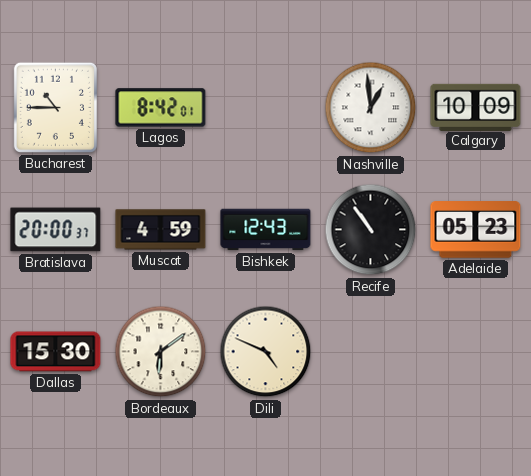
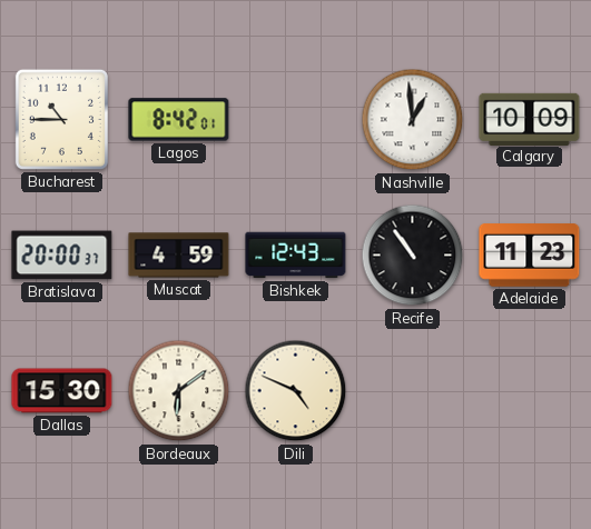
Adelaide: 05:23 -> 11:23
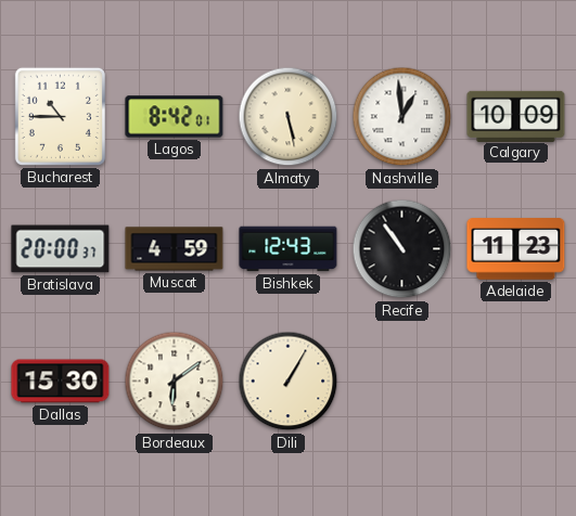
Almaty: none -> 5:28
Dili: 4:49 -> 1:05
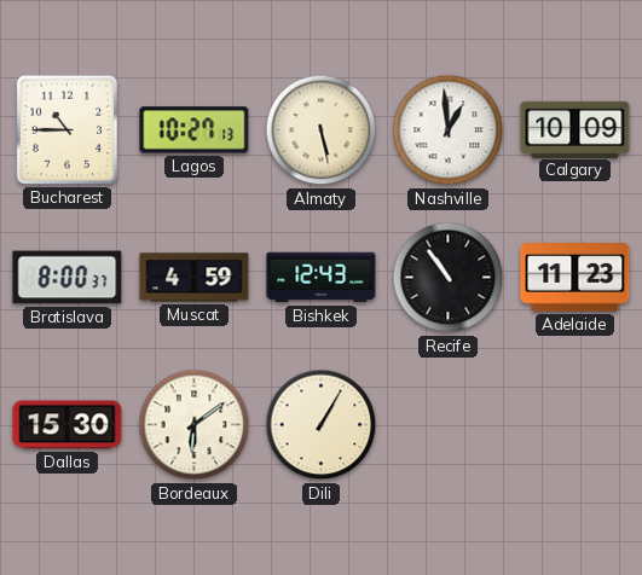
Lagos: 8:42 -> 10:27
Bratislava: 20:00 -> 8:00
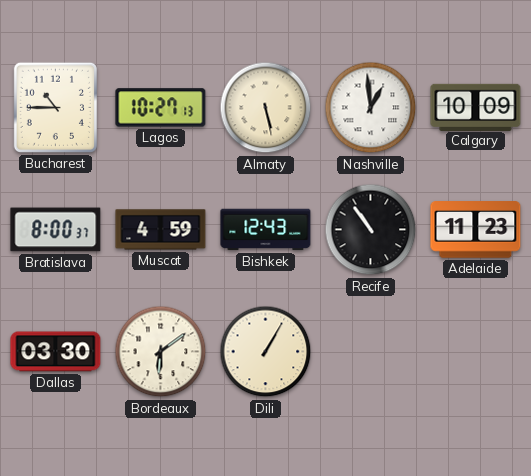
Dallas: 15:30 -> 03:30
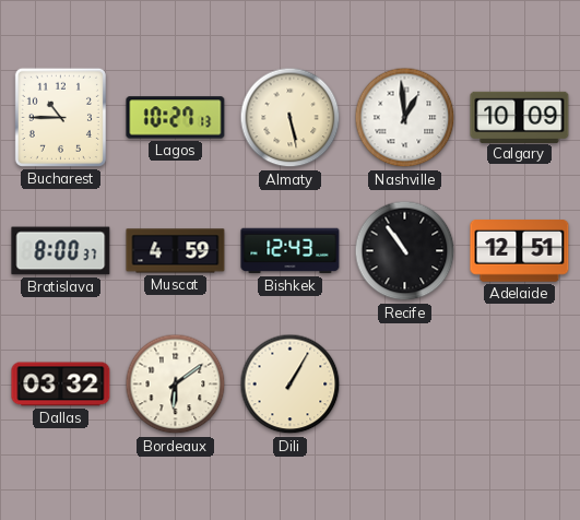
Adelaide: 11:23 -> 12:51
Dallas: 03:30 -> 03:32
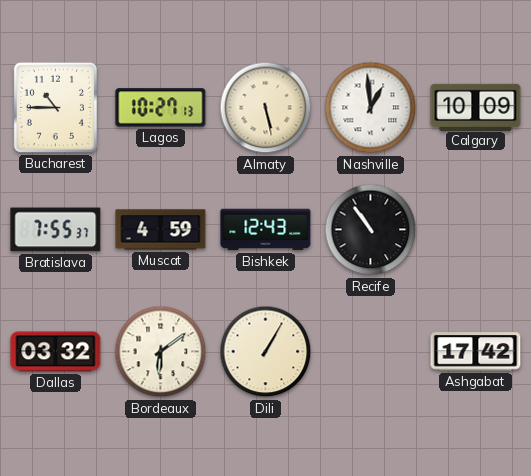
Bratislava: 8:00 -> 7:55
Adelaide: 12:51 -> none
Ashgabat: none -> 17:42
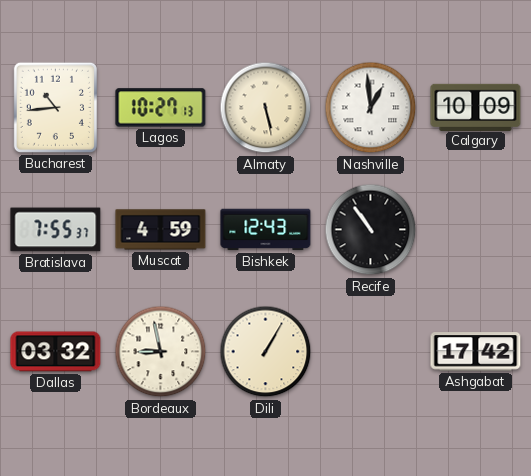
Bucharest: 10:45 -> 10:44
Bordeaux: 6:09 -> 8:58
